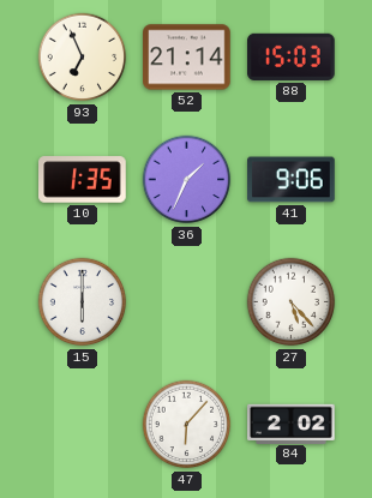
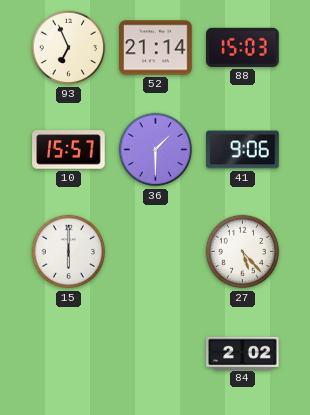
10: 1:35 -> 15:57
36: 1:34 -> 1:30
47: 6:07 -> none
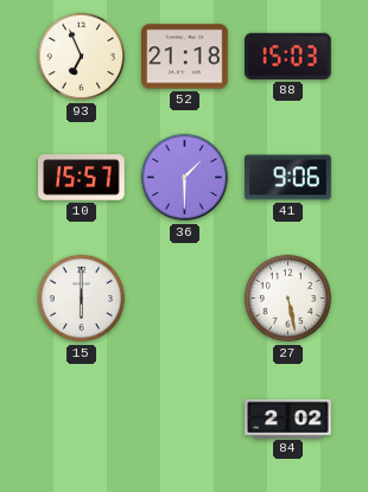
52: 21:14 -> 21:18
27: 5:23 -> 5:28
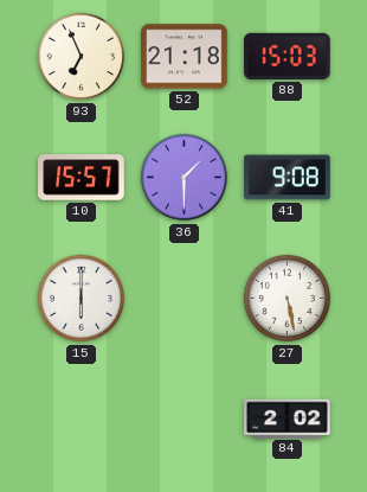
41: 9:06 -> 9:08
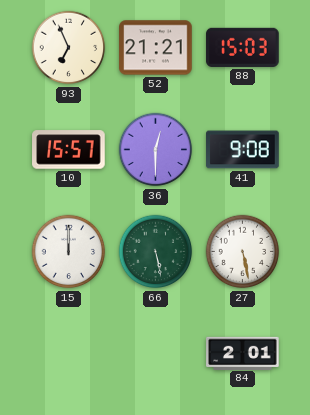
52: 21:18 -> 21:21
36: 1:30 -> 12:30
15: 6:00 -> 12:00
66: none -> 5:28
84: 2:02 -> 2:01
